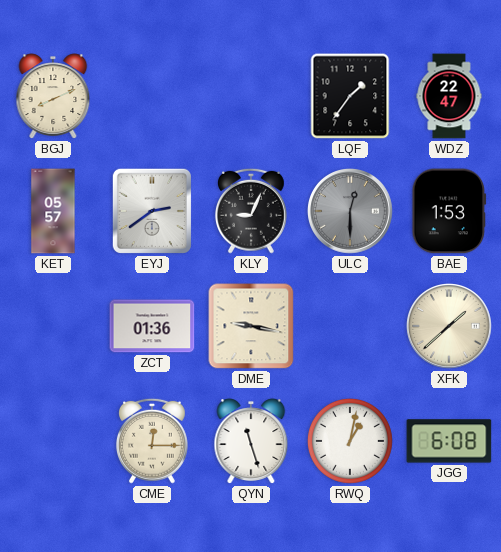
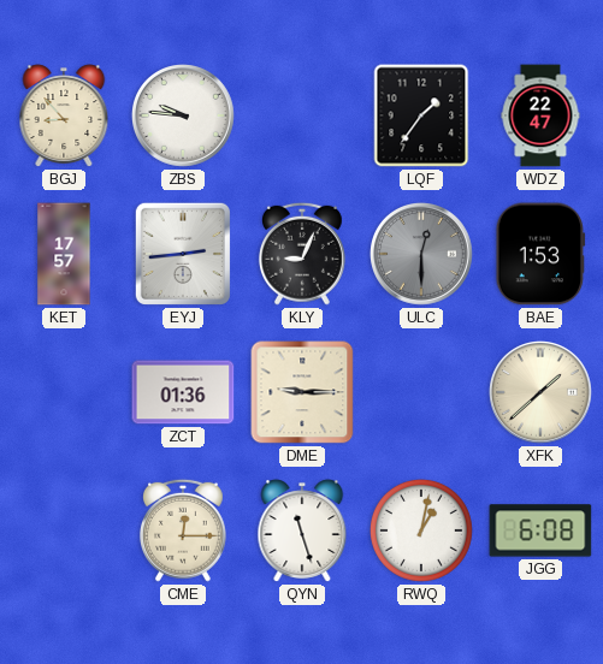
BGJ: 8:11 -> 8:53
ZBS: none -> 9:46
KET: 05:57 -> 17:57
EYJ: 2:39 -> 2:44
DME: 9:17 -> 9:15
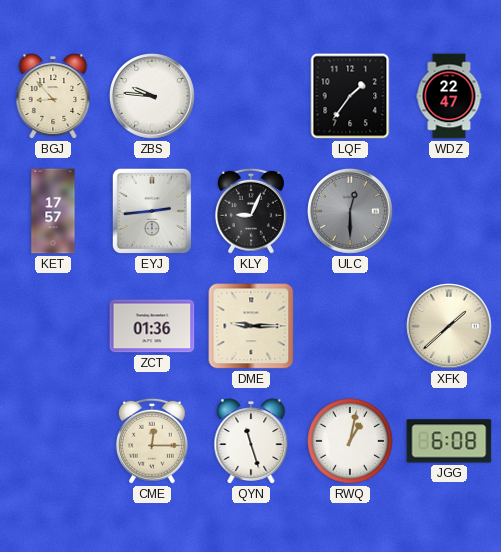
BAE: 1:53 -> none
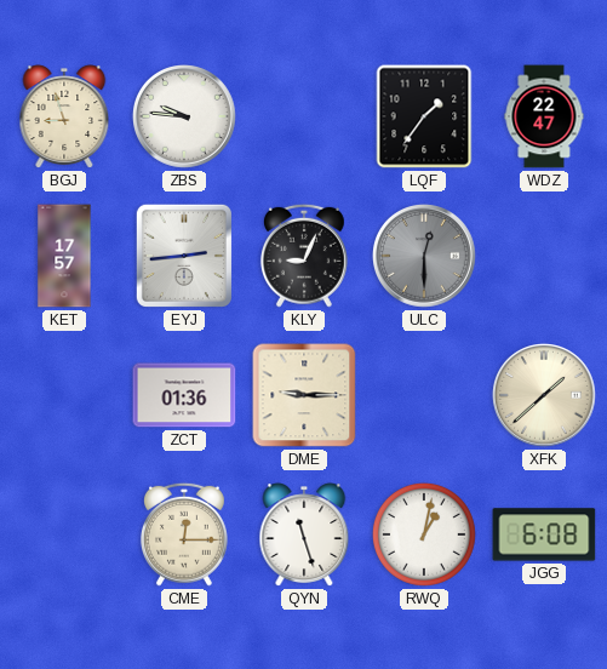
BGJ: 8:53 -> 8:57
